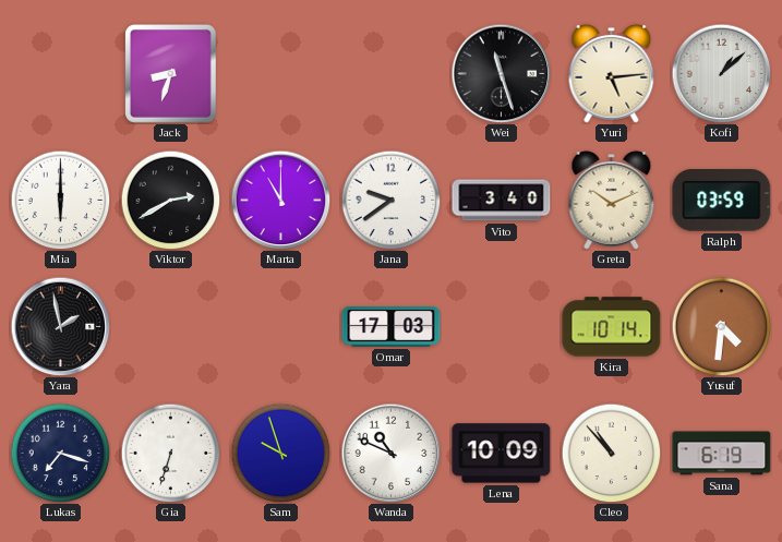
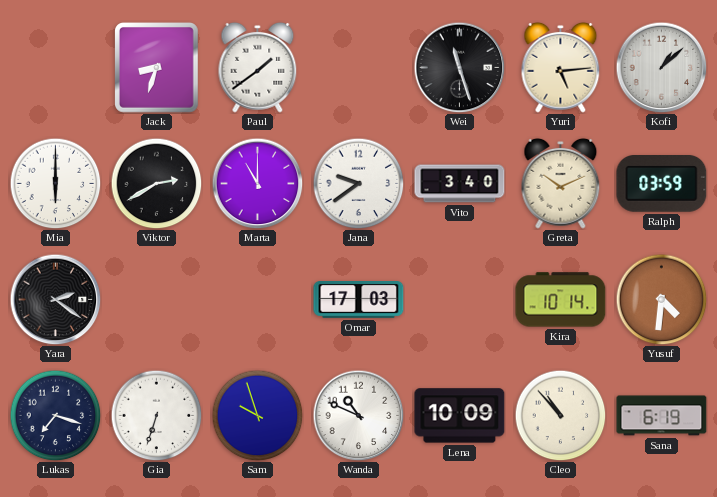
Paul: none -> 1:39
Yara: 1:58 -> 2:21
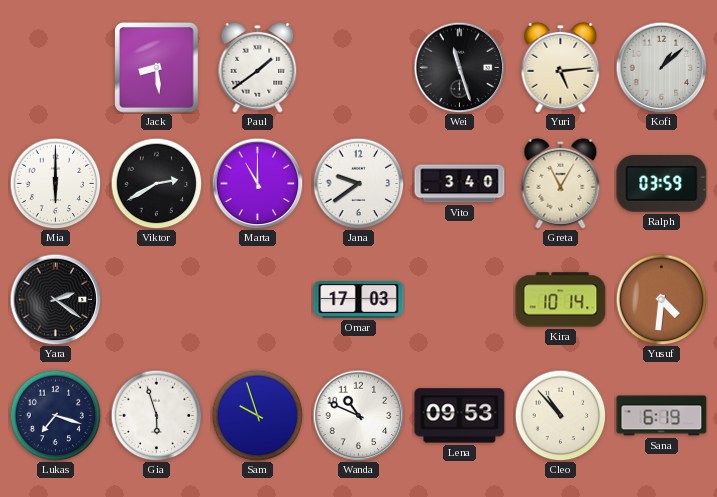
Jack: 8:33 -> 8:29
Greta: 10:11 -> 11:05
Gia: 6:33 -> 5:57
Lena: 10:09 -> 09:53
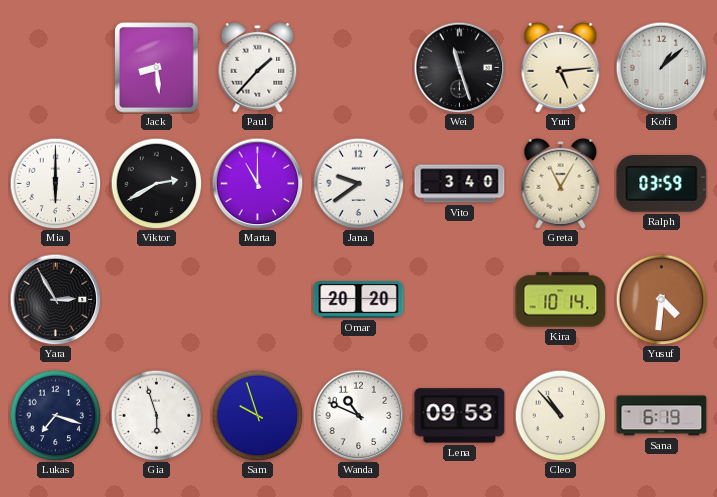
Paul: 1:39 -> 1:37
Yara: 2:21 -> 2:55
Omar: 17:03 -> 20:20
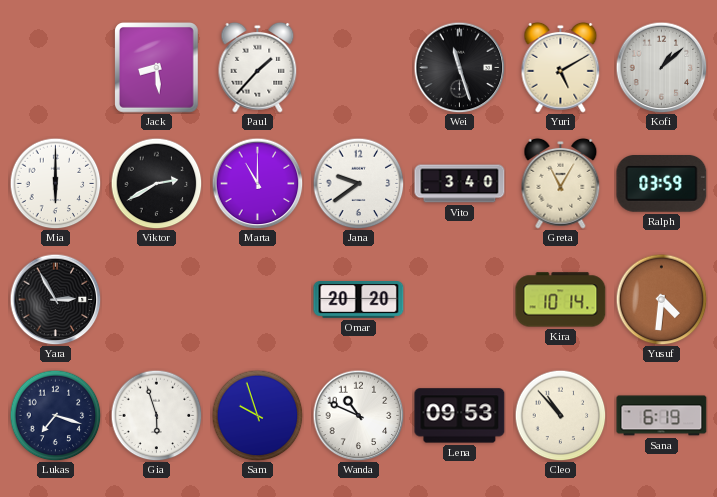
Yuri: 5:14 -> 5:10
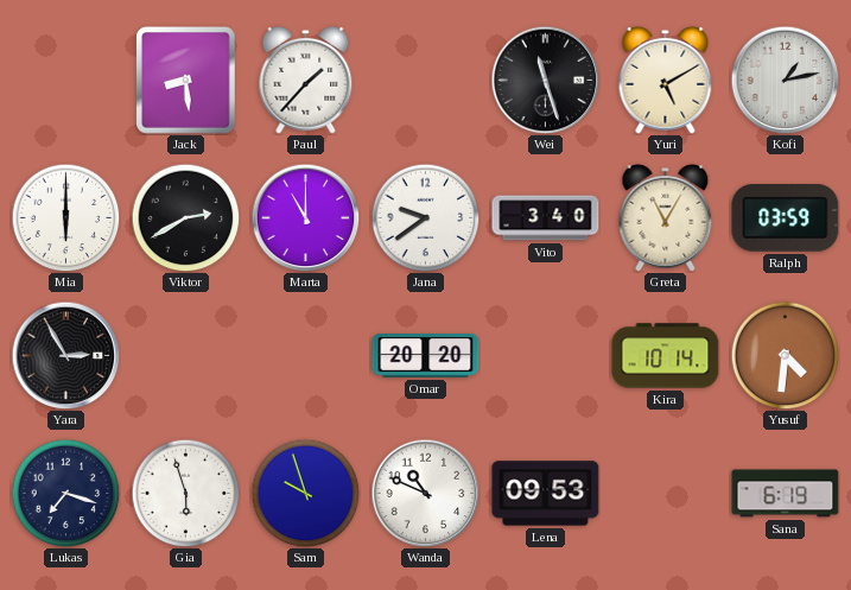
Kofi: 1:08 -> 1:13
Cleo: 10:53 -> none
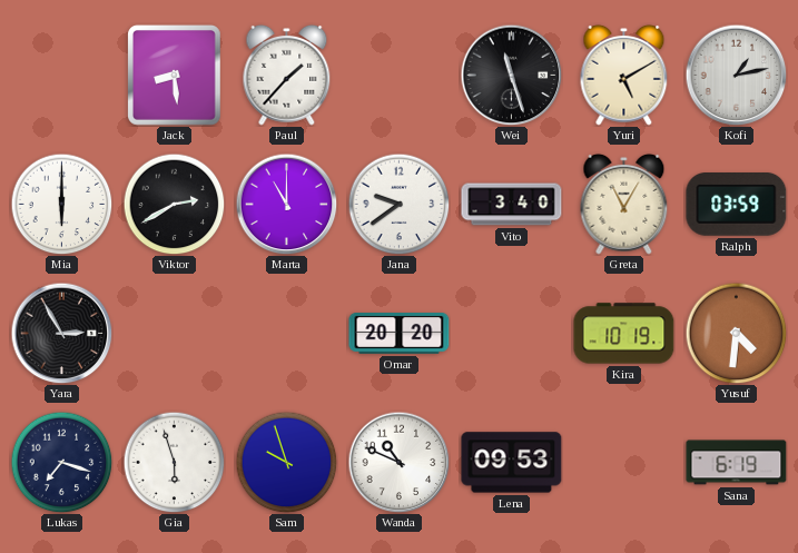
Kira: 10:14 -> 10:19
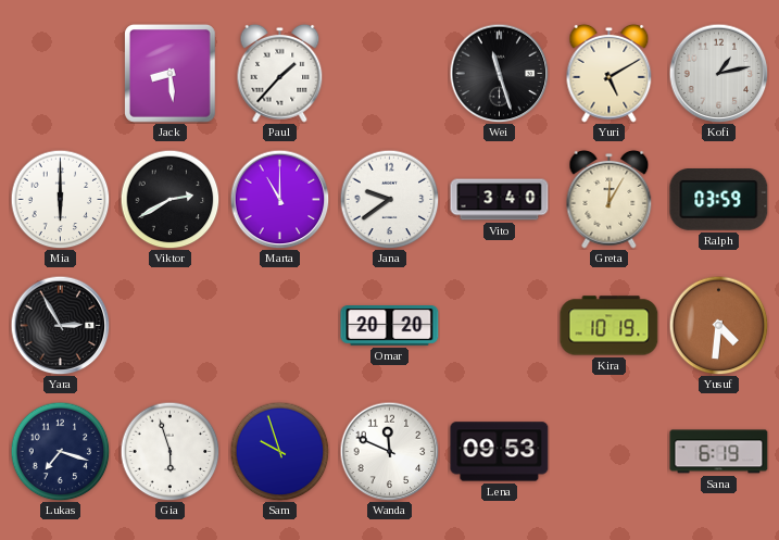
Greta: 11:05 -> 12:05
Wanda: 10:49 -> 11:49
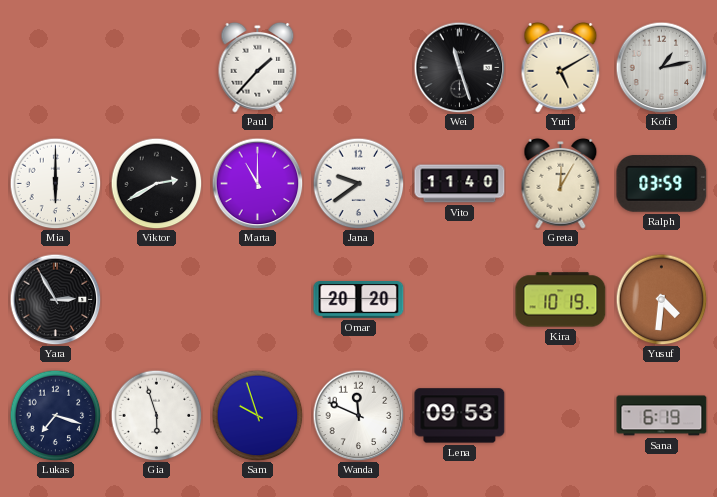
Jack: 8:29 -> none
Vito: 3:40 -> 11:40
